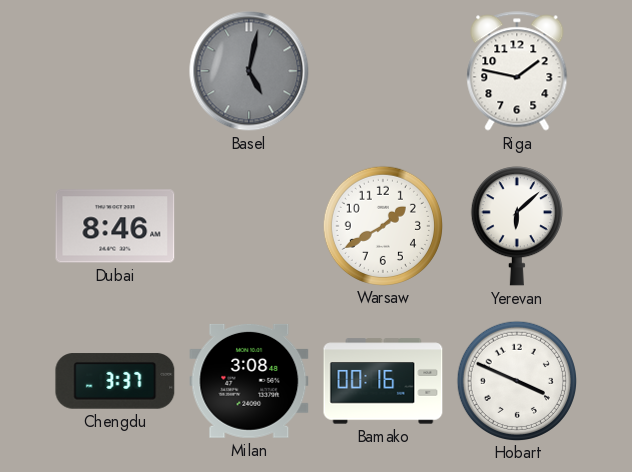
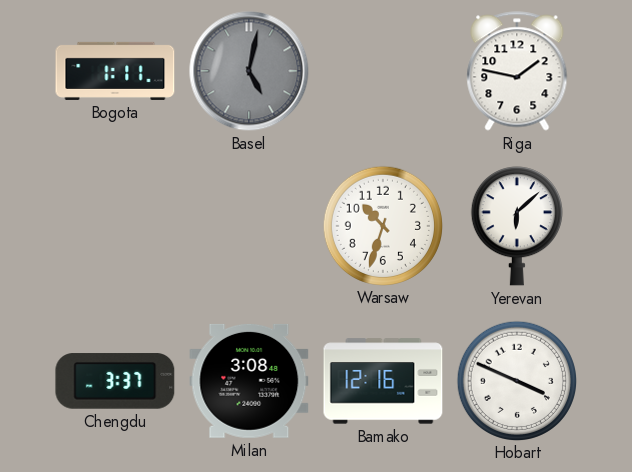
Bogota: none -> 1:11
Dubai: 8:46 -> none
Warsaw: 1:40 -> 10:33
Bamako: 00:16 -> 12:16
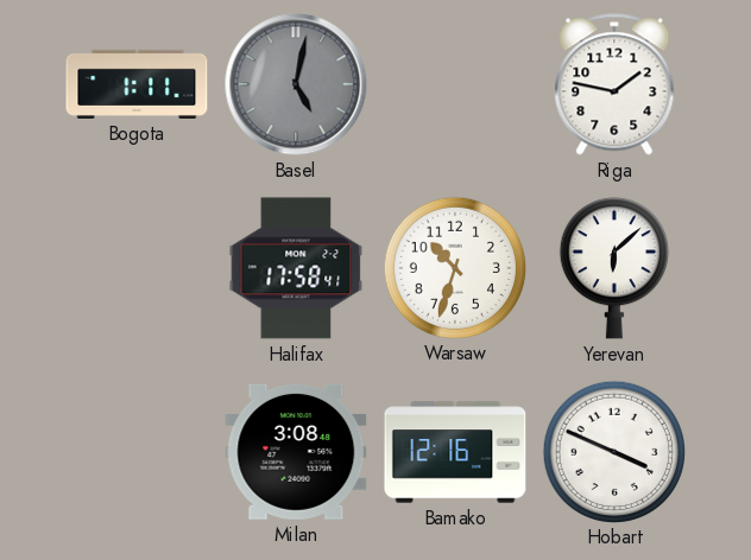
Halifax: none -> 17:58
Chengdu: 3:37 -> none
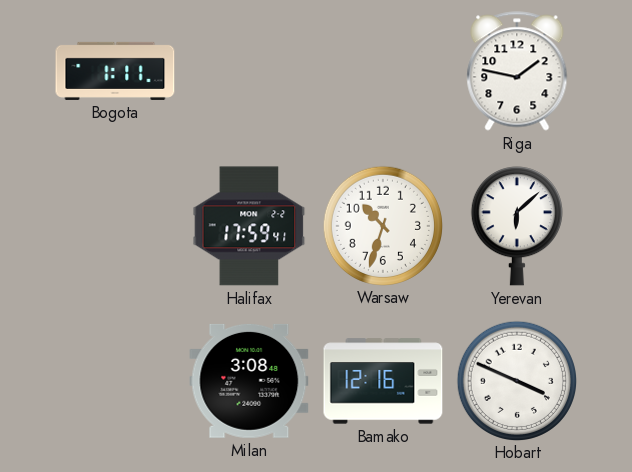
Basel: 5:02 -> none
Halifax: 17:58 -> 17:59
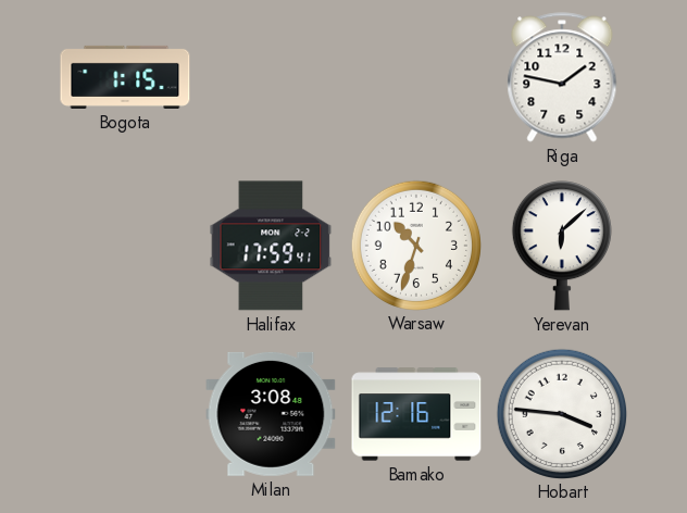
Bogota: 1:11 -> 1:15
Hobart: 3:49 -> 3:46
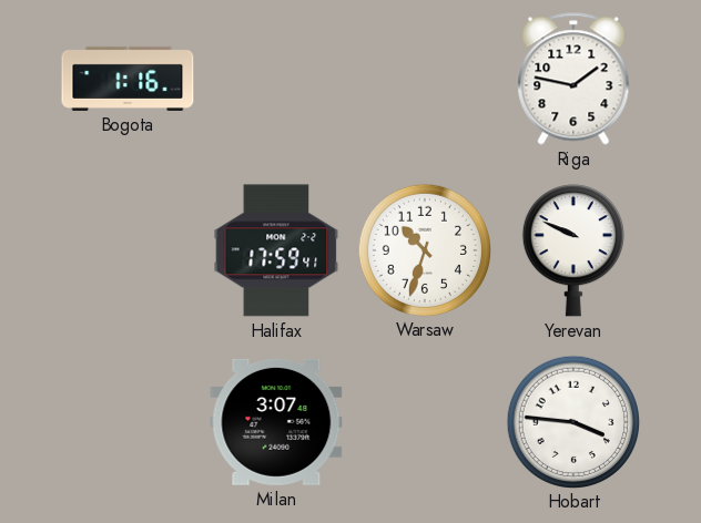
Bogota: 1:15 -> 1:16
Yerevan: 6:08 -> 9:49
Milan: 3:08 -> 3:07
Bamako: 12:16 -> none
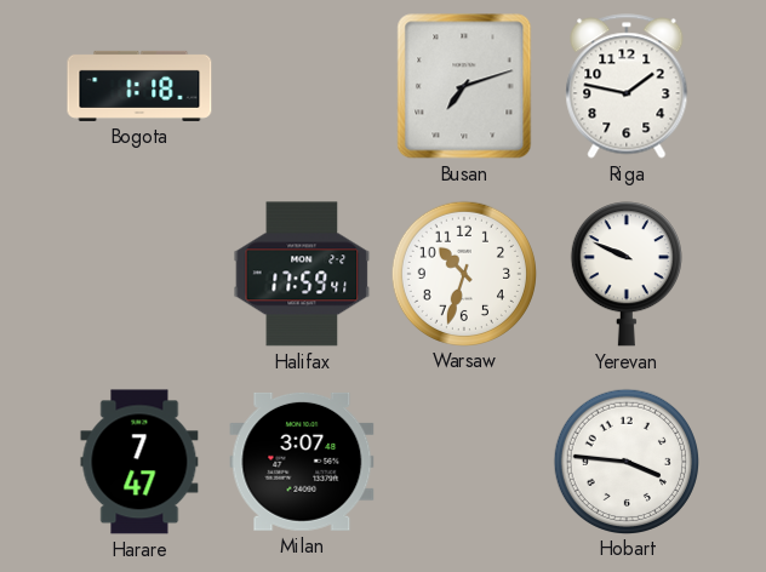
Bogota: 1:16 -> 1:18
Busan: none -> 7:12
Harare: none -> 7:47
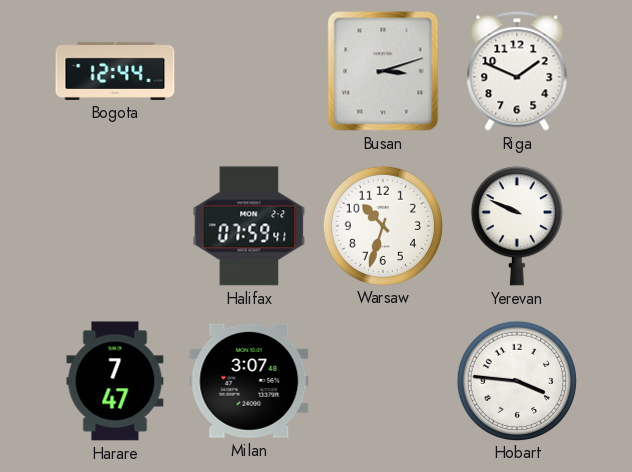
Bogota: 1:18 -> 12:44
Busan: 7:12 -> 3:12
Riga: 1:47 -> 1:49
Halifax: 17:59 -> 07:59
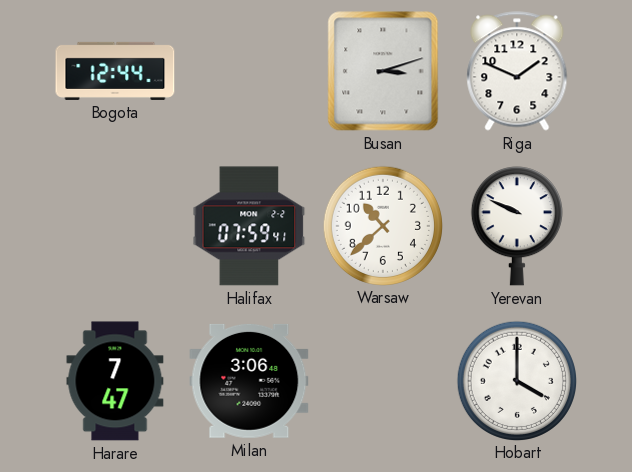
Warsaw: 10:33 -> 10:38
Milan: 3:07 -> 3:06
Hobart: 3:46 -> 4:00
